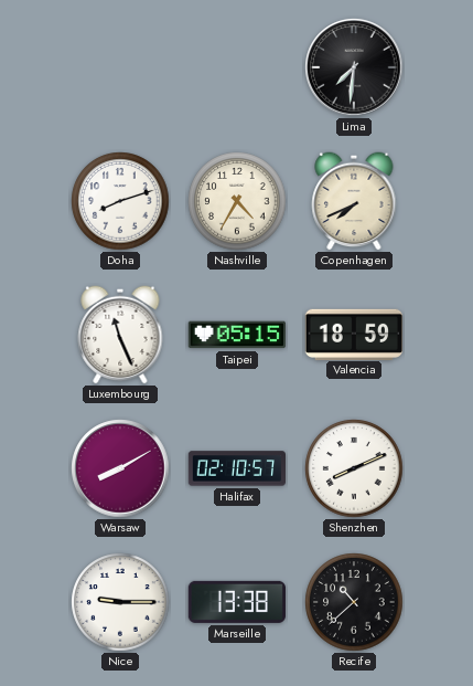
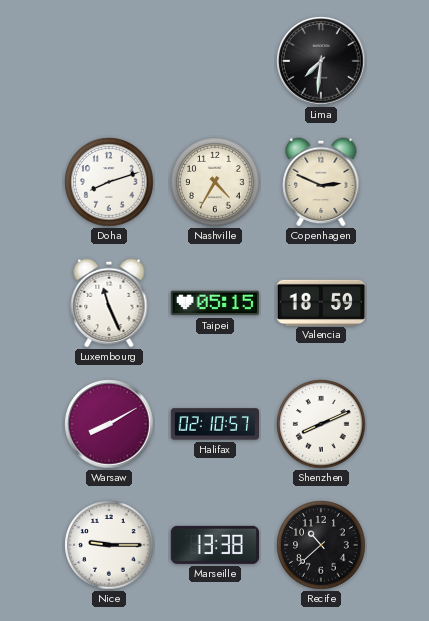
Copenhagen: 7:41 -> 2:49
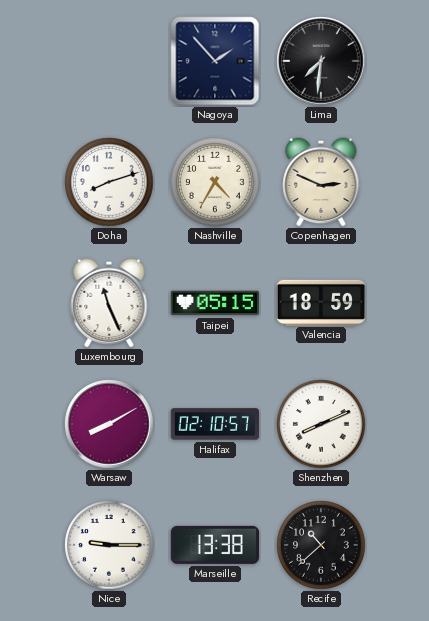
Nagoya: none -> 1:53
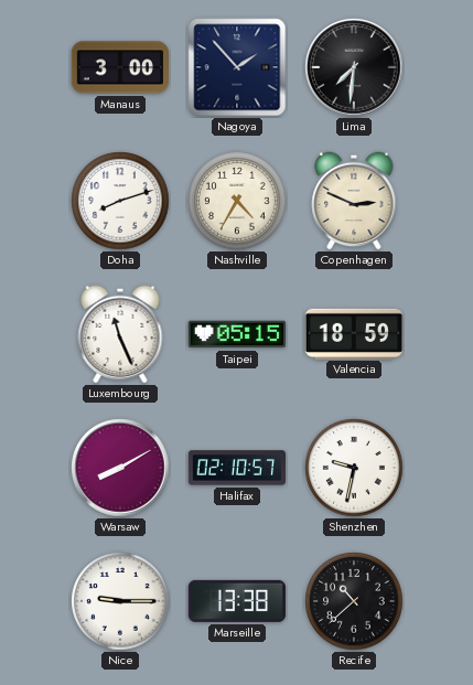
Manaus: none -> 3:00
Shenzhen: 8:11 -> 9:32
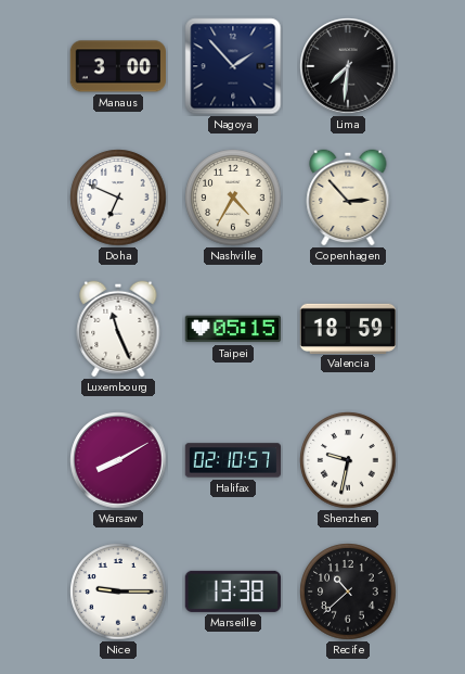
Doha: 8:12 -> 6:49
Copenhagen: 2:49 -> 2:53
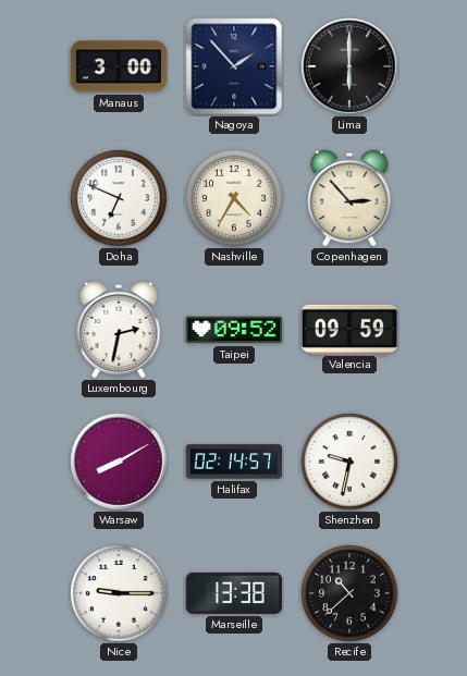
Lima: 7:31 -> 6:00
Luxembourg: 11:26 -> 2:32
Taipei: 05:15 -> 09:52
Valencia: 18:59 -> 09:59
Halifax: 02:10 -> 02:14
